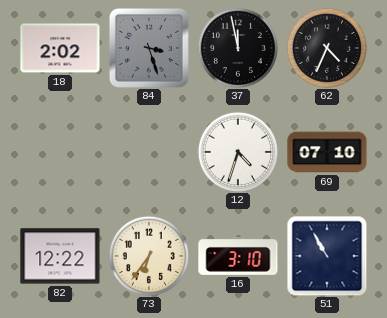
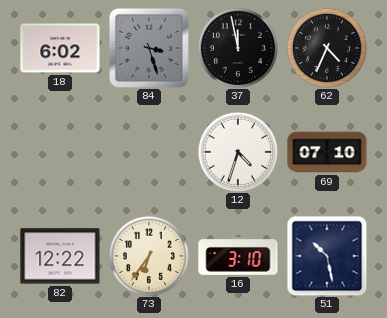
18: 2:02 -> 6:02
51: 10:55 -> 10:28
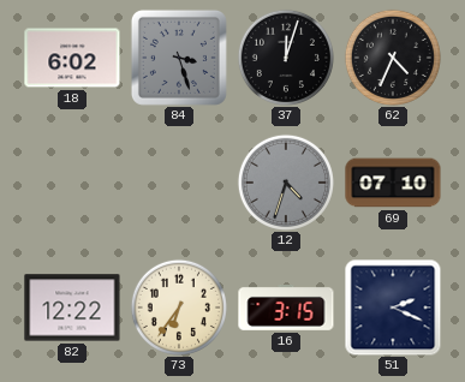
37: 11:58 -> 12:03
12 dial: white -> grey
16: 3:10 -> 3:15
51: 10:28 -> 2:19
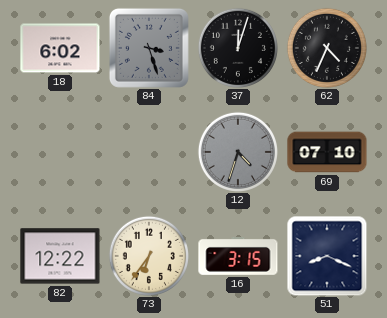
51: 2:19 -> 8:19
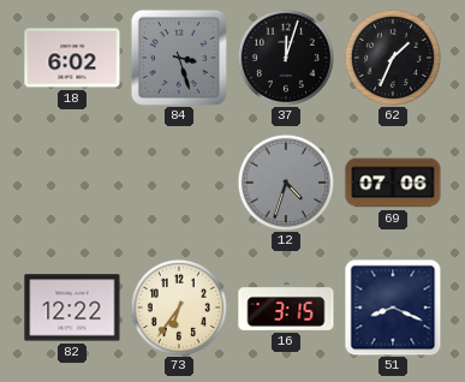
62: 4:34 -> 1:34
69: 07:10 -> 07:06
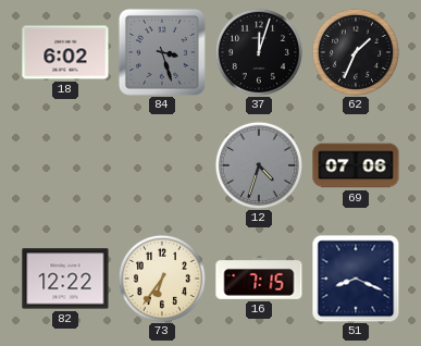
16: 3:15 -> 7:15
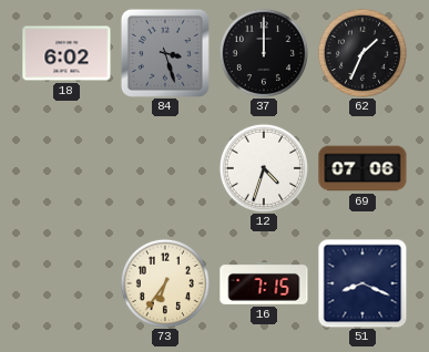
37: 12:03 -> 12:00
12 dial: grey -> white
82: 12:22 -> none
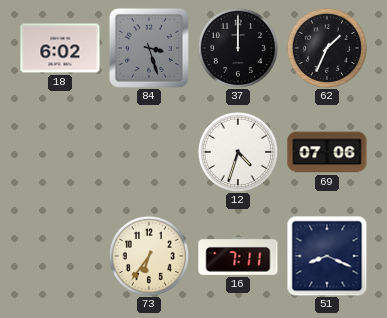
16: 7:15 -> 7:11
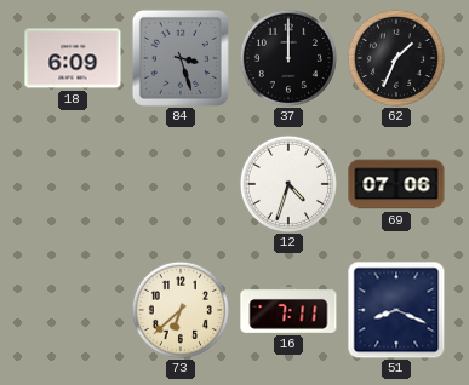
18: 6:02 -> 6:09
73: 6:36 -> 6:38
